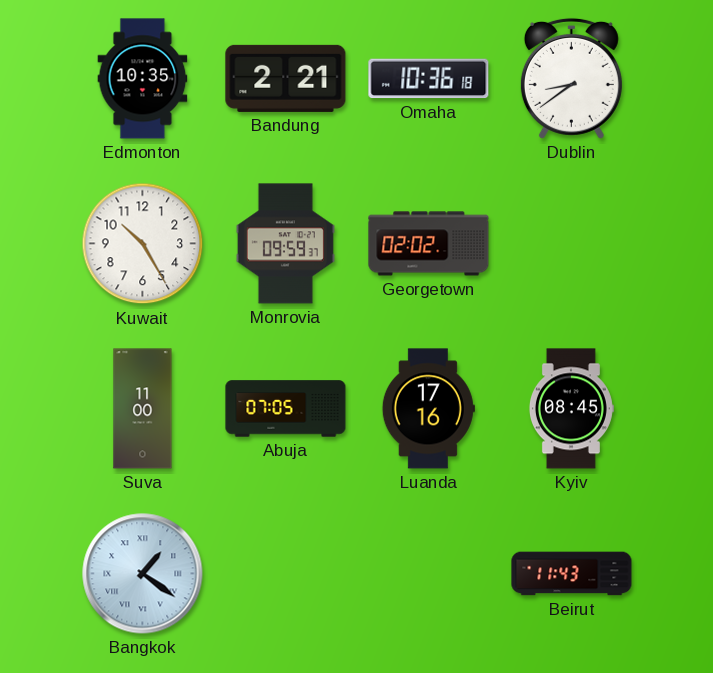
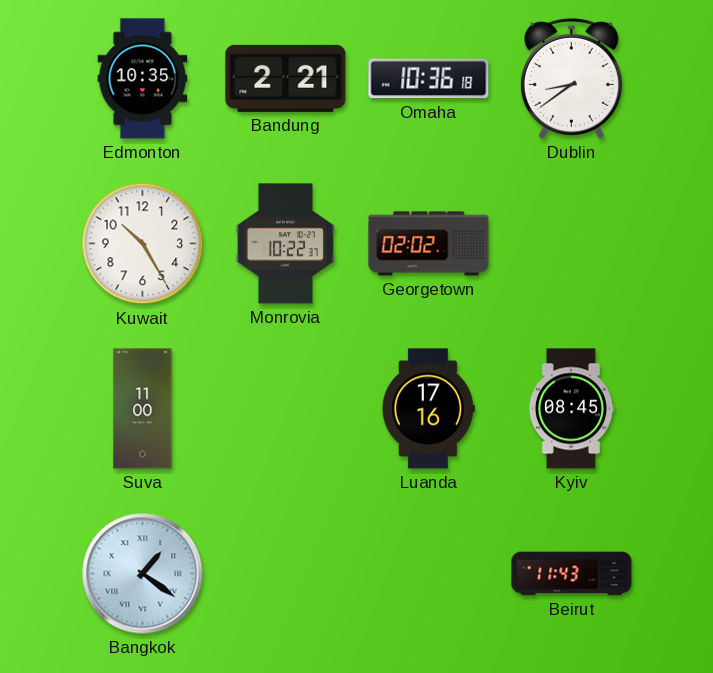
Monrovia: 09:59 -> 10:22
Abuja: 07:05 -> none
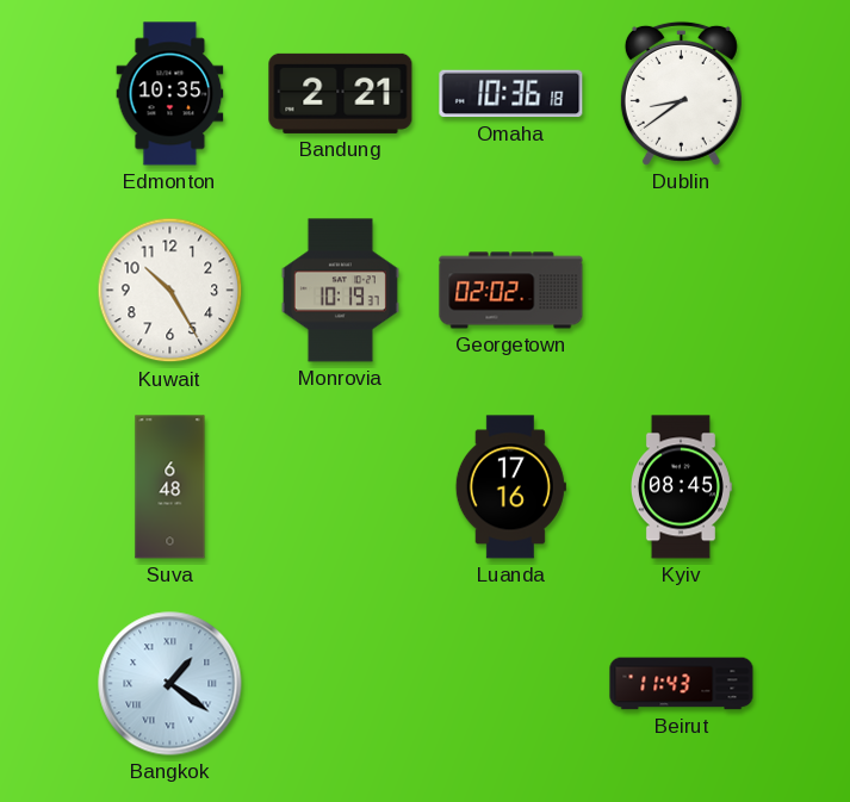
Monrovia: 10:22 -> 10:19
Suva: 11:00 -> 6:48
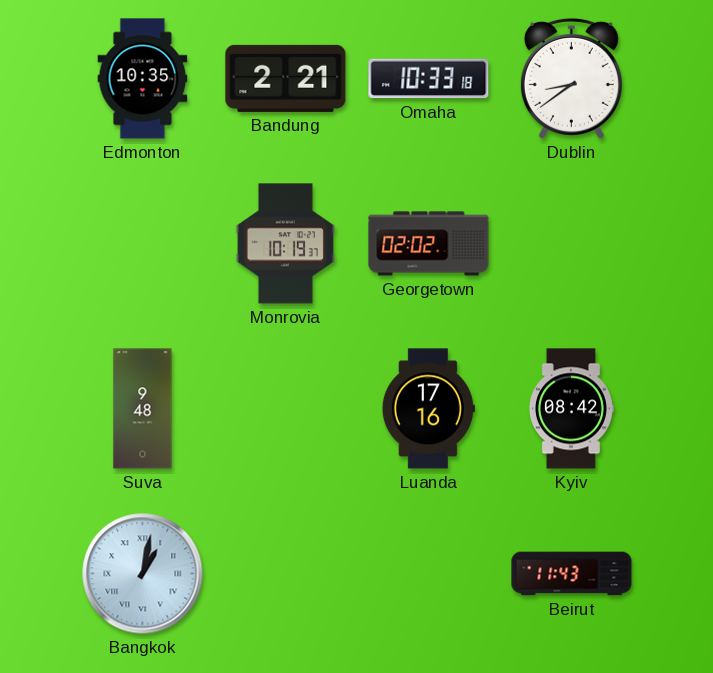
Omaha: 10:36 -> 10:33
Kuwait: 10:25 -> none
Suva: 6:48 -> 9:48
Kyiv: 08:45 -> 08:42
Bangkok: 1:21 -> 1:02
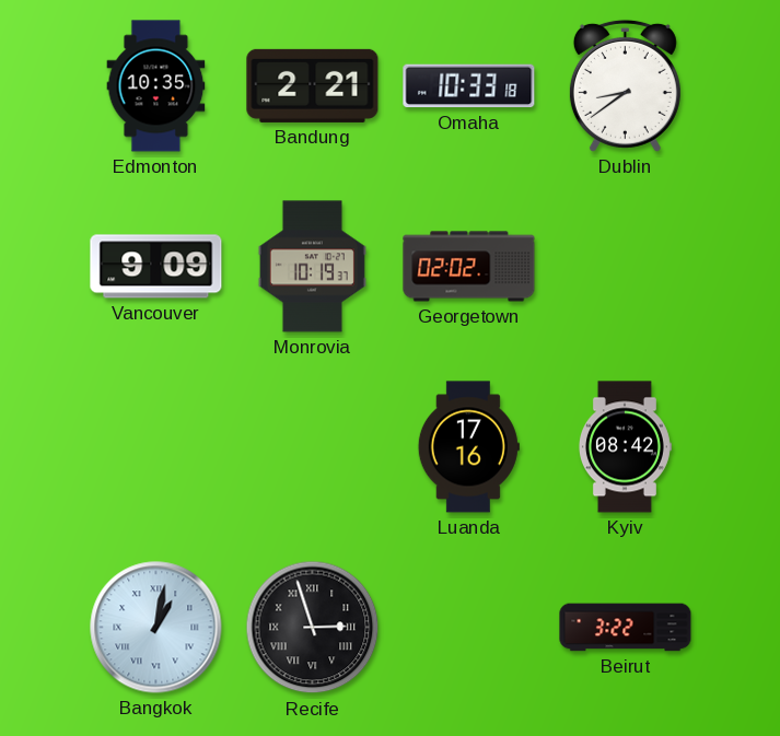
Vancouver: none -> 9:09
Suva: 9:48 -> none
Recife: none -> 2:57
Beirut: 11:43 -> 3:22
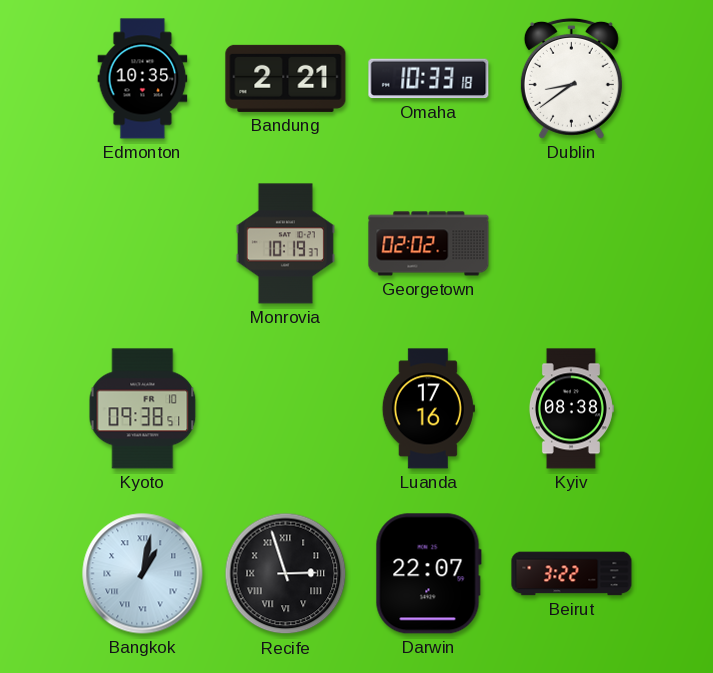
Vancouver: 9:09 -> none
Kyoto: none -> 09:38
Kyiv: 08:42 -> 08:38
Darwin: none -> 22:07
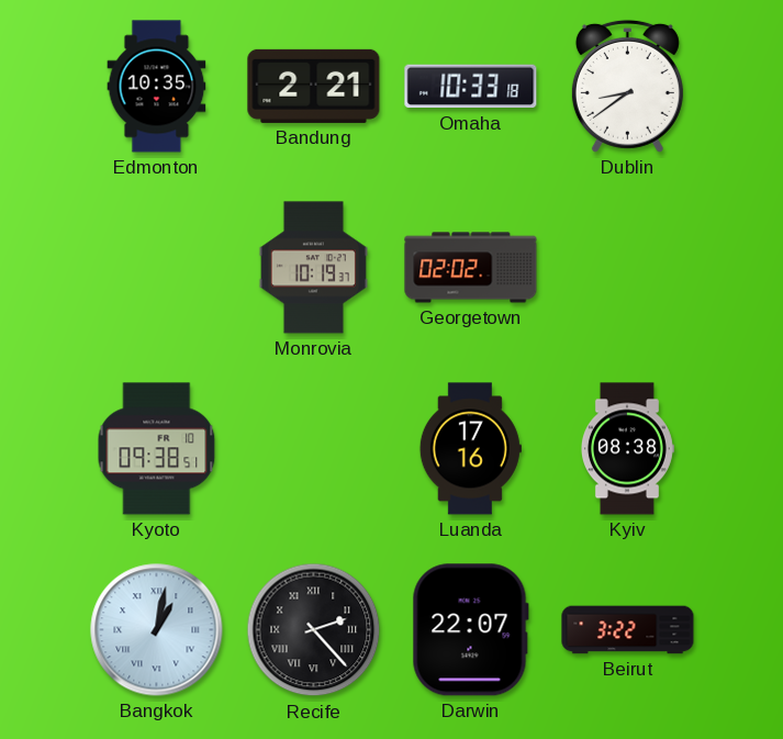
Recife: 2:57 -> 2:23
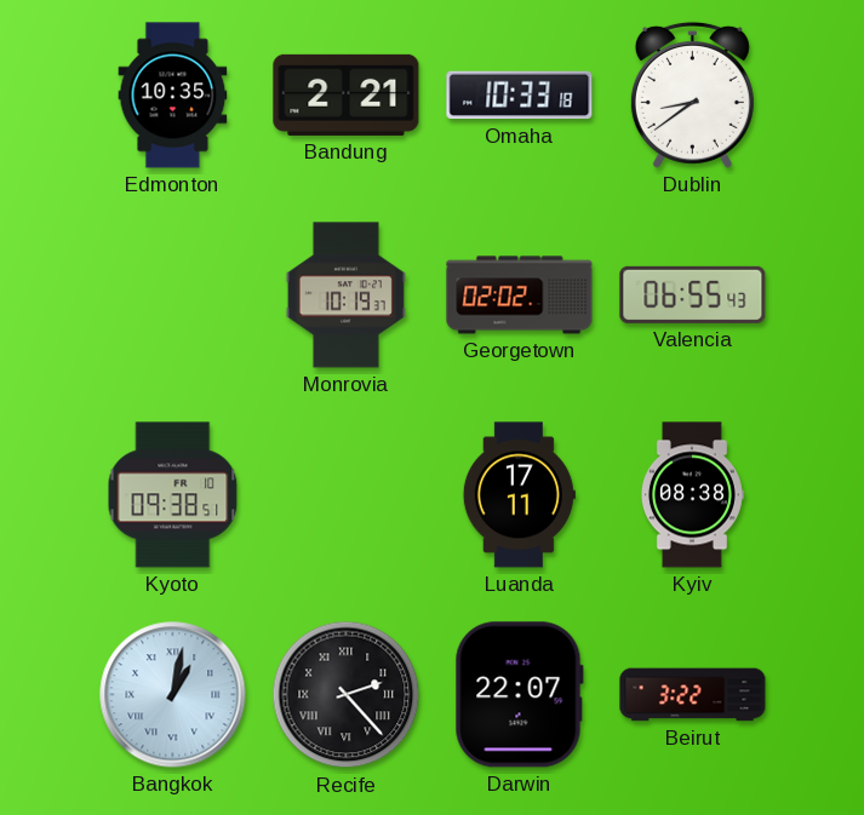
Valencia: none -> 06:55
Luanda: 17:16 -> 17:11
